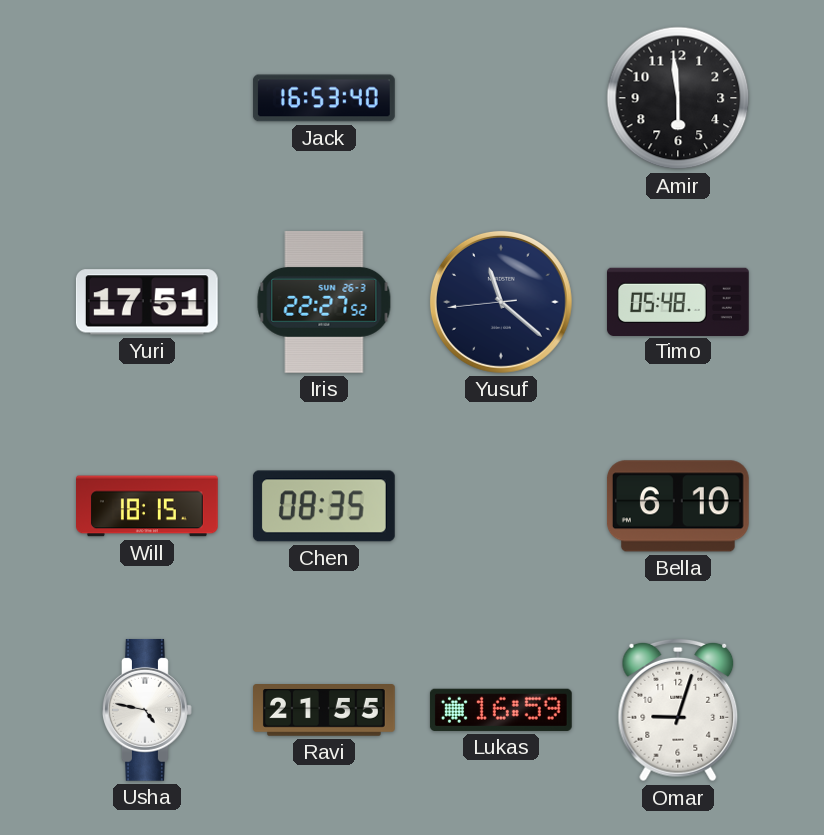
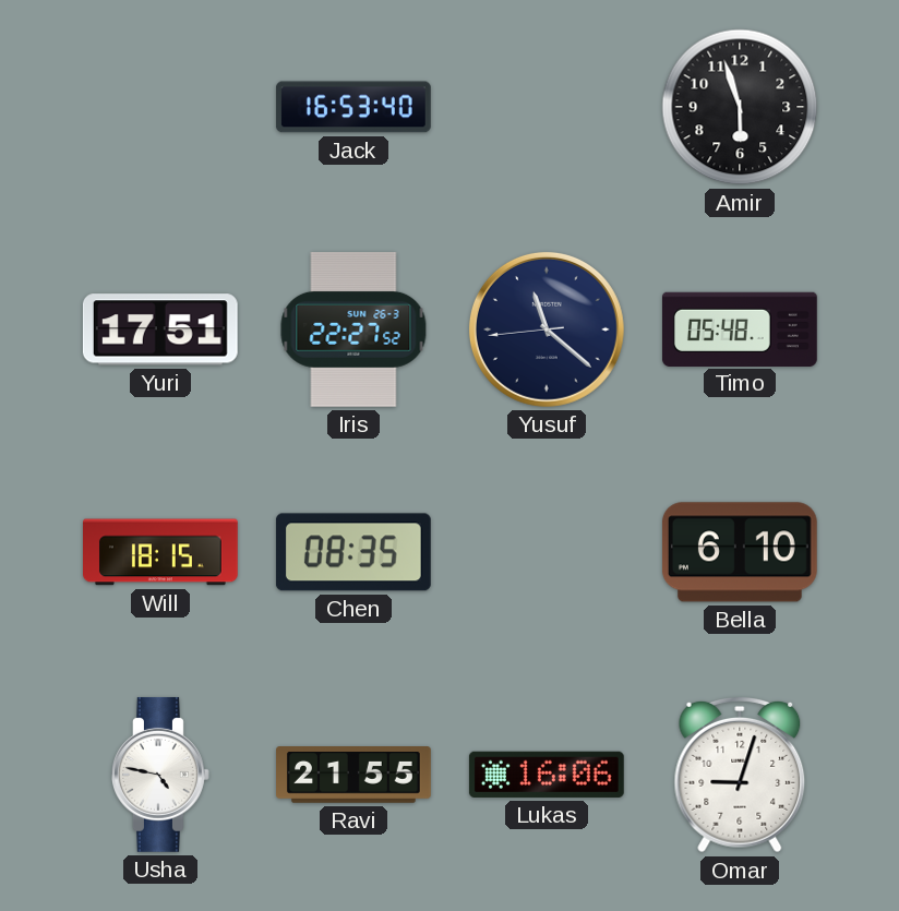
Amir: 5:59 -> 5:57
Lukas: 16:59 -> 16:06
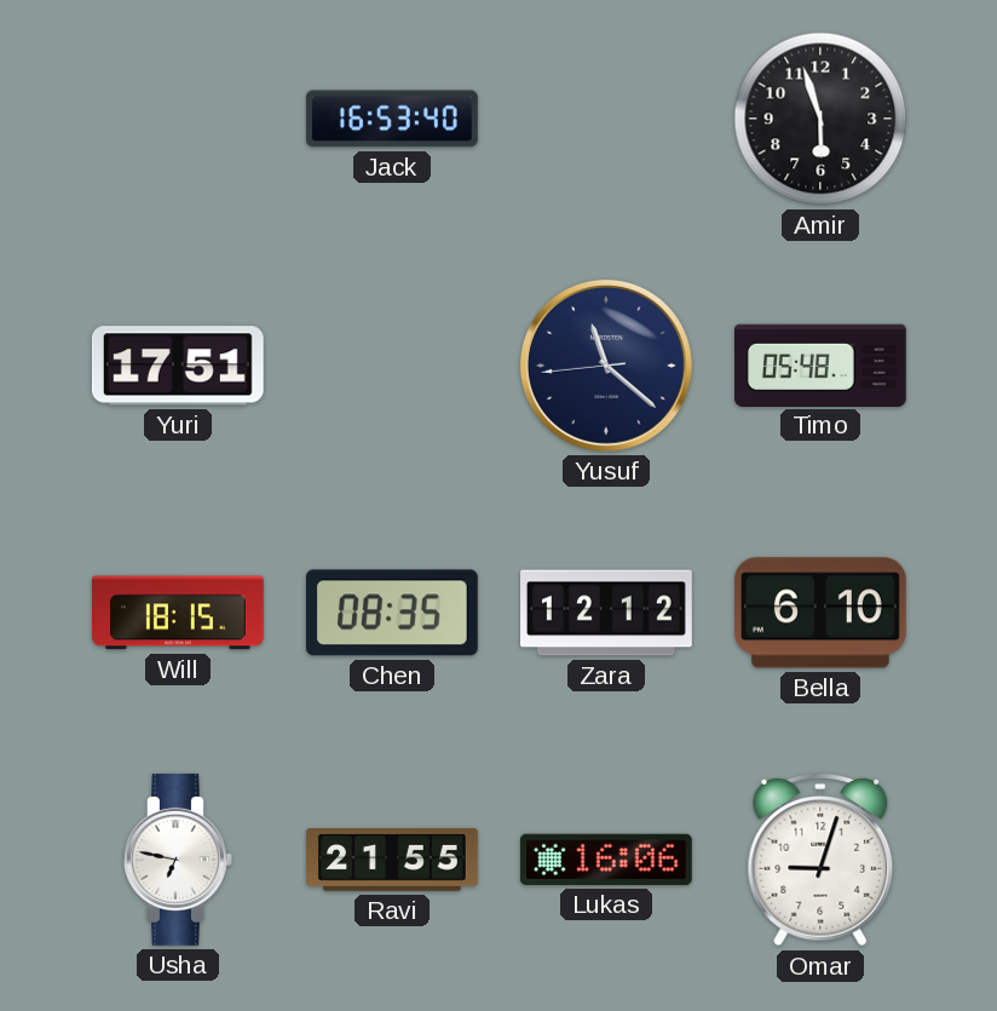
Iris: 22:27 -> none
Zara: none -> 12:12
Usha: 4:47 -> 6:47
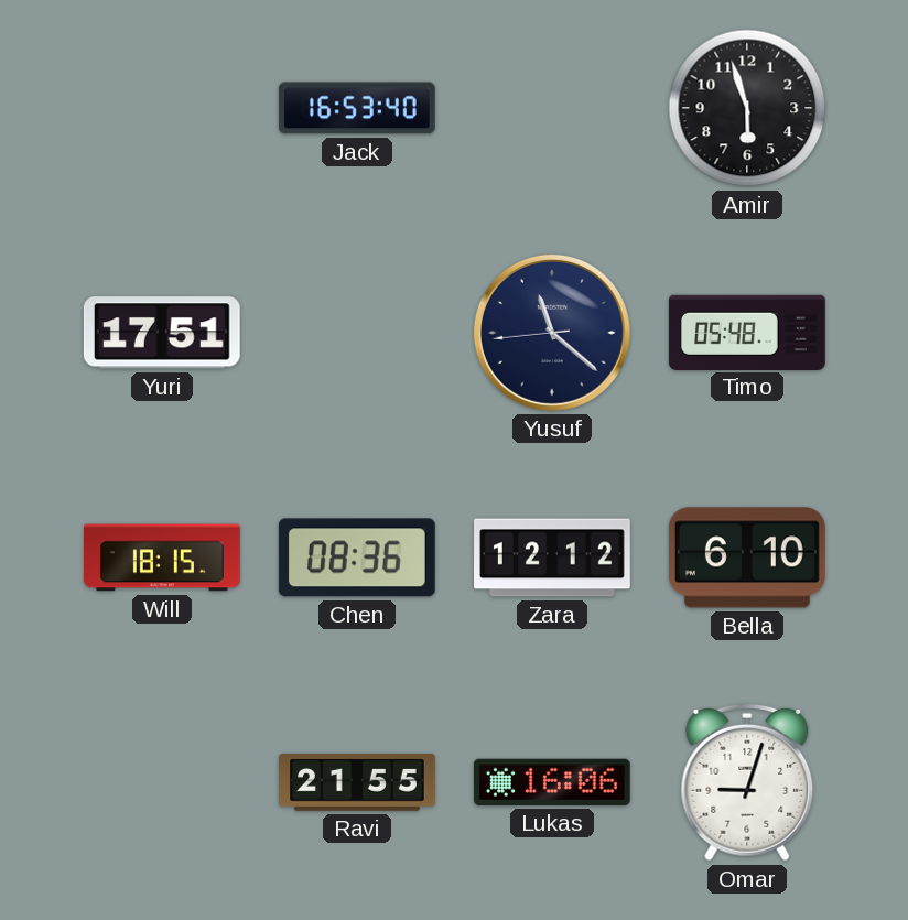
Chen: 08:35 -> 08:36
Usha: 6:47 -> none
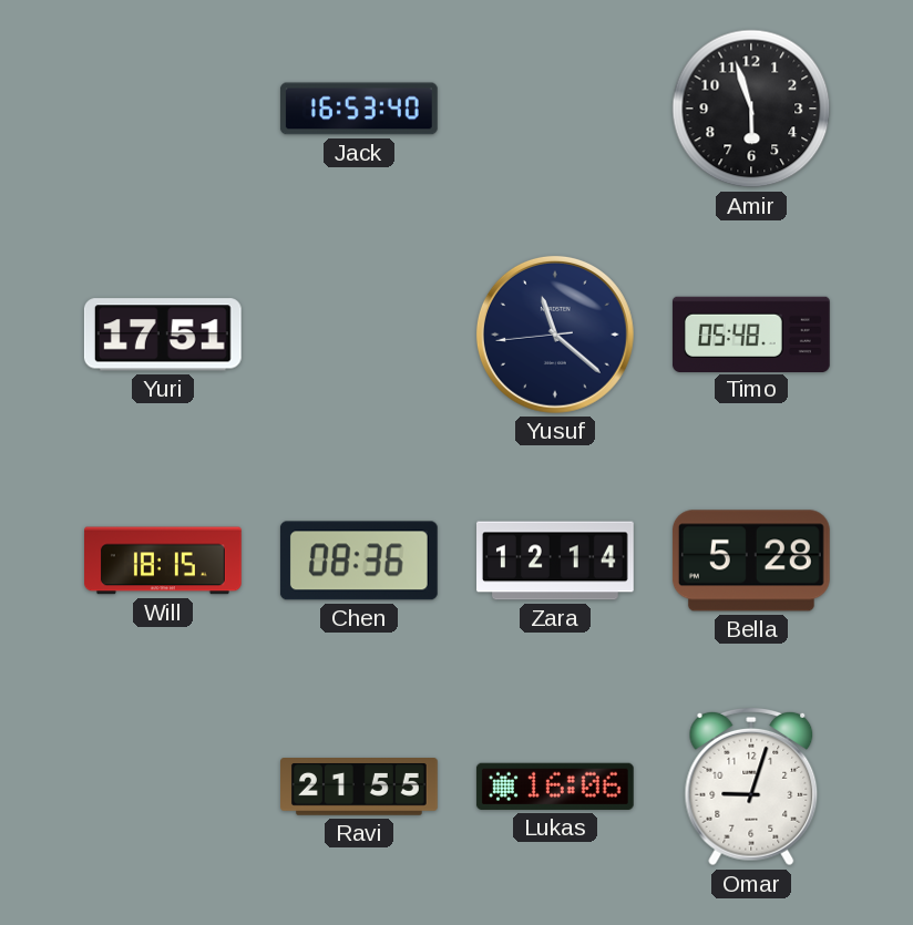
Zara: 12:12 -> 12:14
Bella: 6:10 -> 5:28
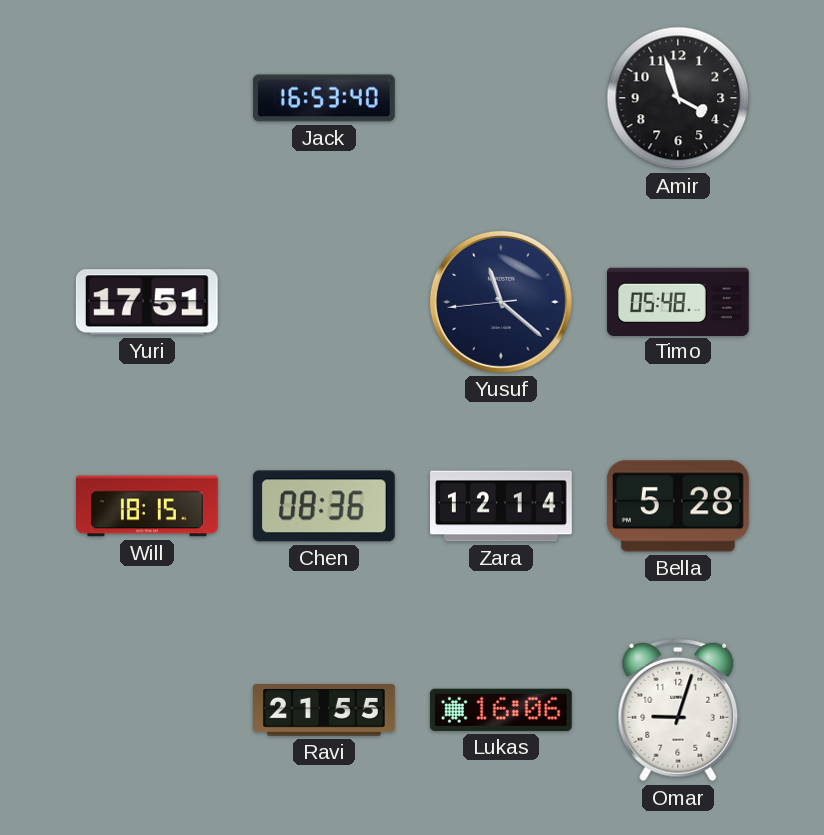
Amir: 5:57 -> 3:57
